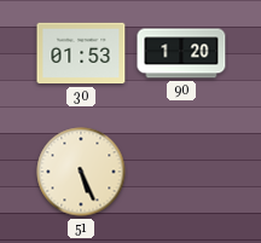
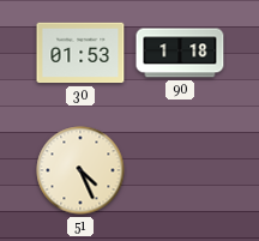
90: 1:20 -> 1:18
51: 5:26 -> 4:26
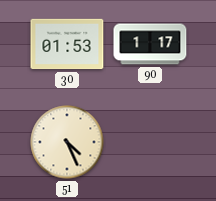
90: 1:18 -> 1:17
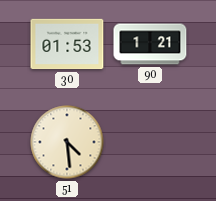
90: 1:17 -> 1:21
51: 4:26 -> 4:29
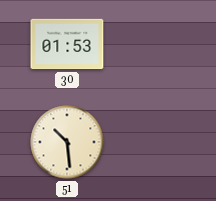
90: 1:21 -> none
51: 4:29 -> 10:29
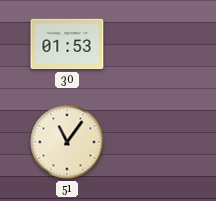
51: 10:29 -> 11:06
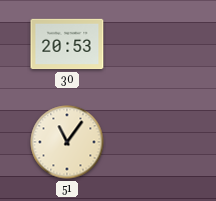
30: 01:53 -> 20:53
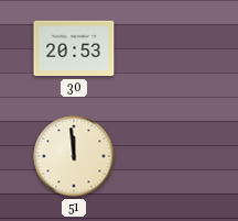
51: 11:06 -> 11:59
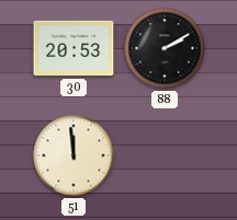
88: none -> 2:10
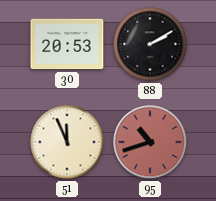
51: 11:59 -> 11:56
95: none -> 10:42
